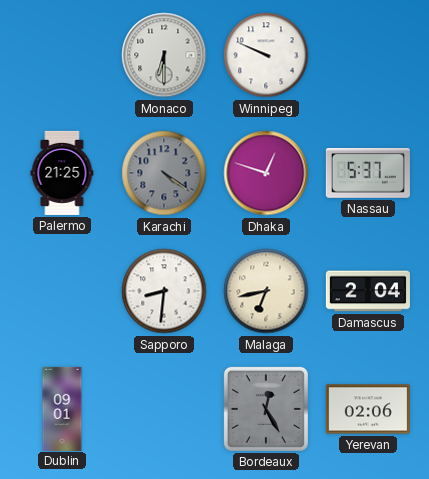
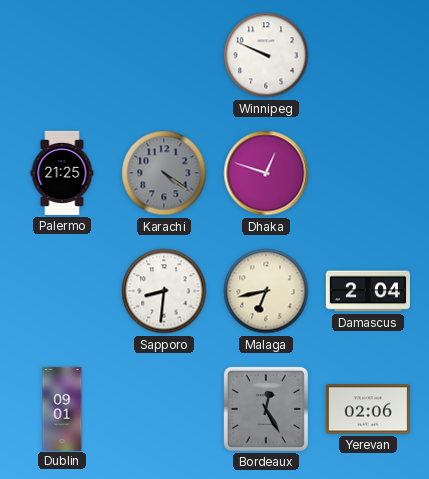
Monaco: 6:30 -> none
Nassau: 5:37 -> none
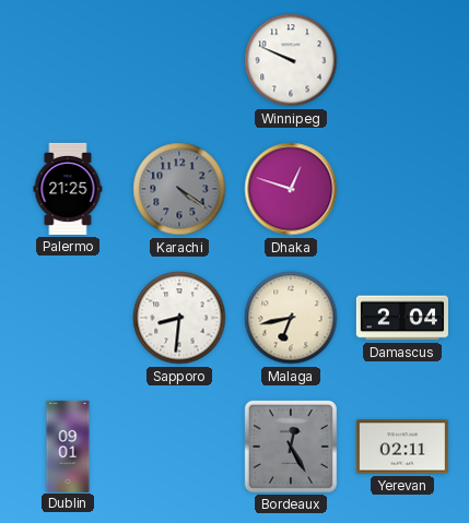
Yerevan: 02:06 -> 02:11
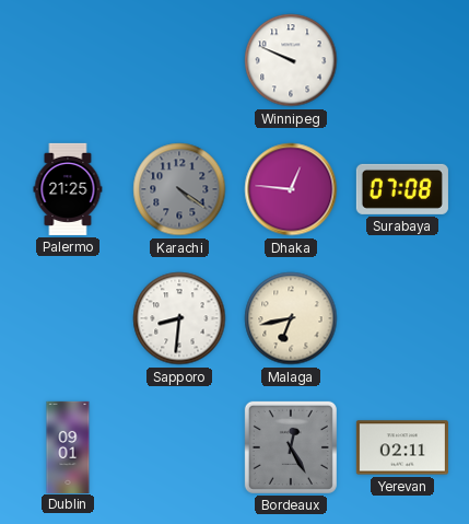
Dhaka: 12:48 -> 12:46
Surabaya: none -> 07:08
Damascus: 2:04 -> none
